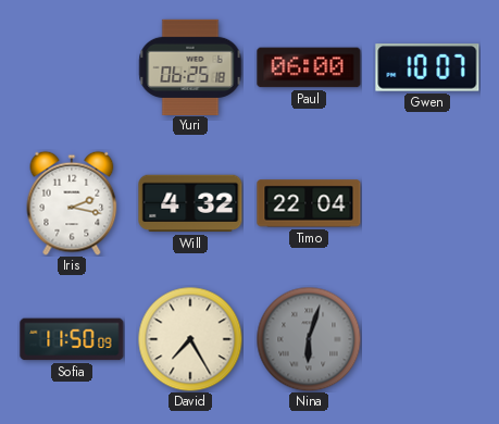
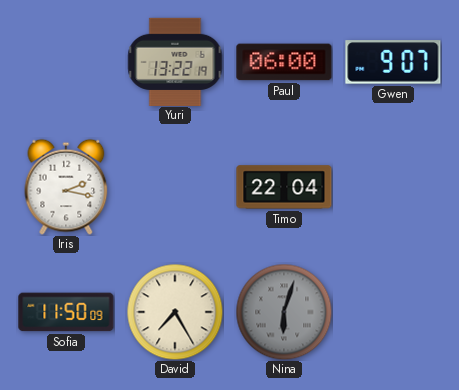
Yuri: 06:25 -> 13:22
Gwen: 10:07 -> 9:07
Will: 4:32 -> none
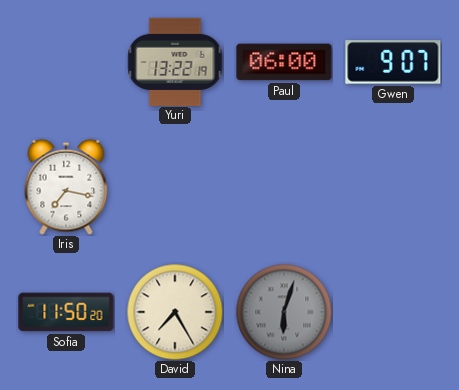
Iris: 2:17 -> 7:17
Timo: 22:04 -> none
Sofia: 11:50:09 -> 11:50:20
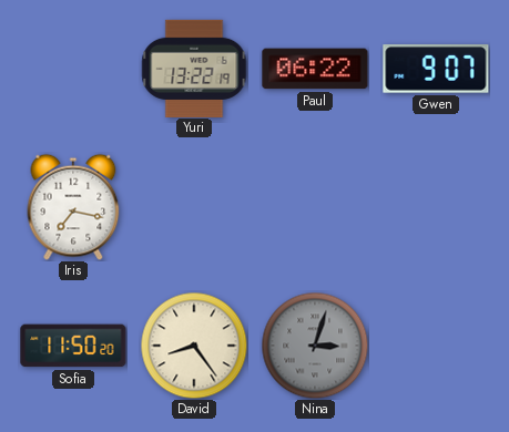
Paul: 06:00 -> 06:22
David: 7:25 -> 8:24
Nina: 6:03 -> 3:03
